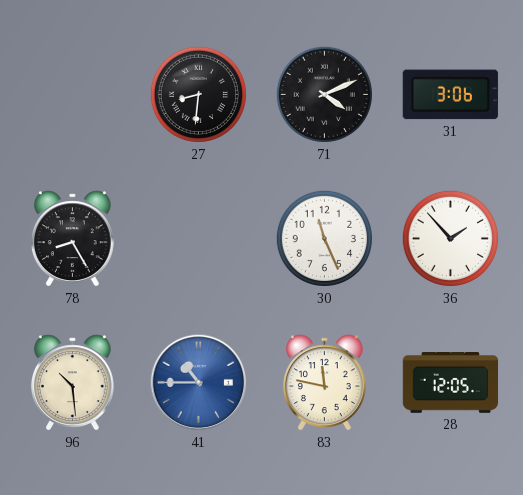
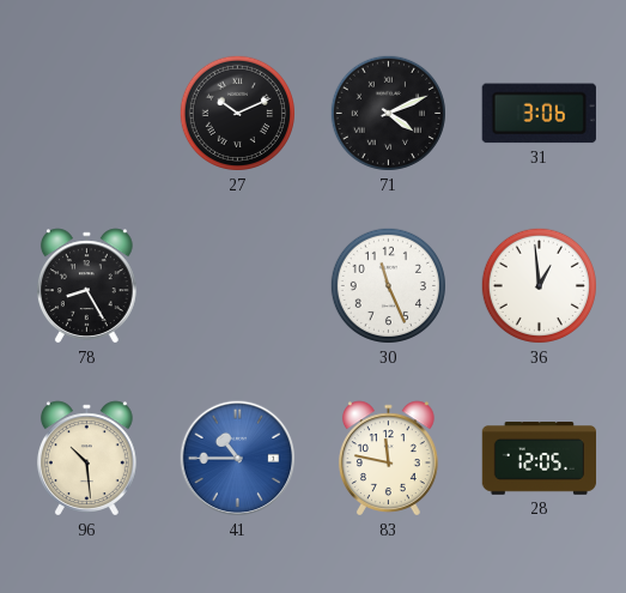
27: 8:31 -> 10:11
36: 1:53 -> 12:59
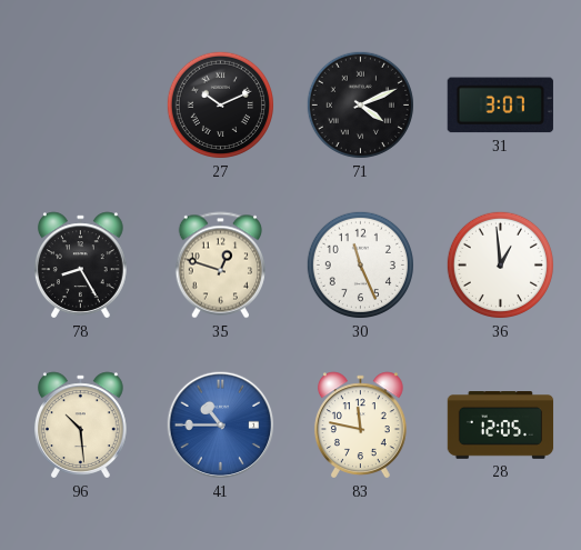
31: 3:06 -> 3:07
35: none -> 12:48
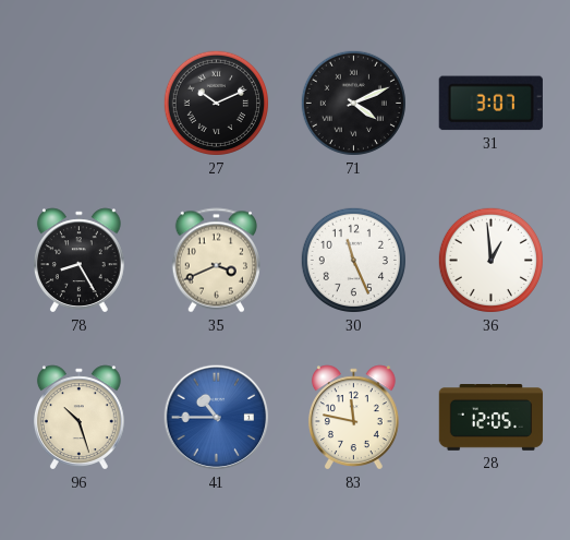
35: 12:48 -> 3:41
96: 10:29 -> 10:27
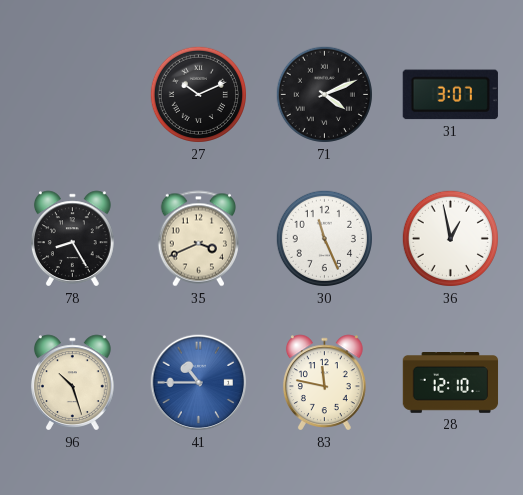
36: 12:59 -> 12:58
28: 12:05 -> 12:10
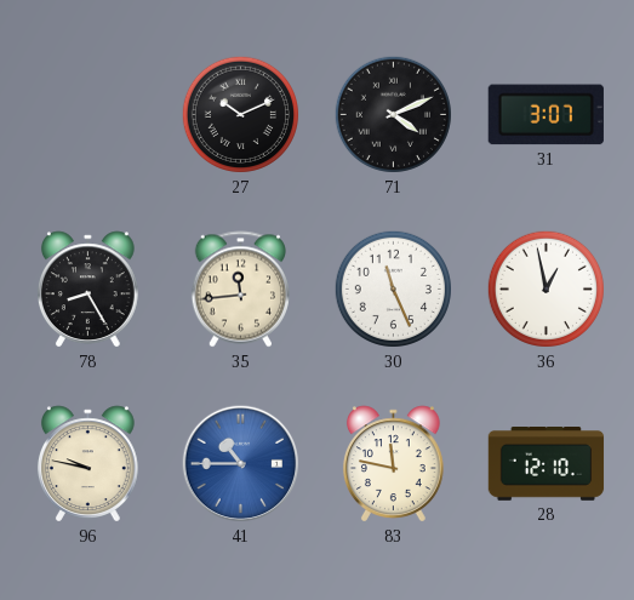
35: 3:41 -> 11:44
96: 10:27 -> 9:47
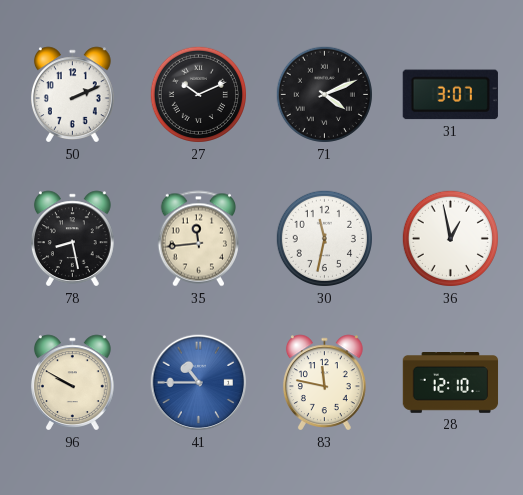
50: none -> 2:11
78: 8:25 -> 8:28
30: 11:26 -> 11:32
96: 9:47 -> 9:50
